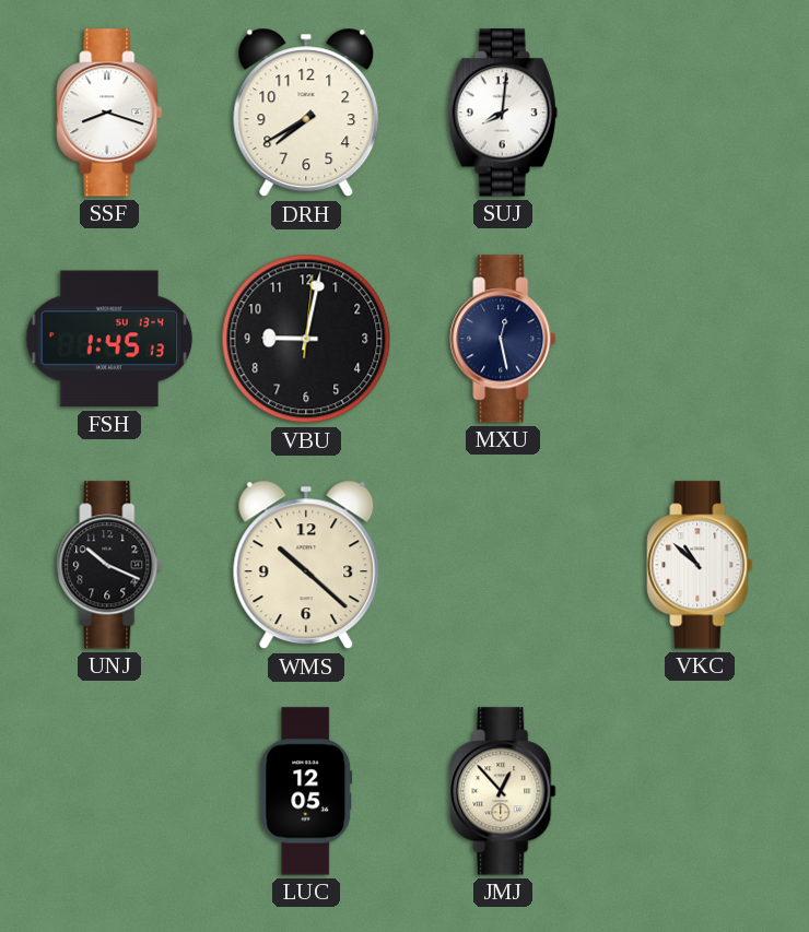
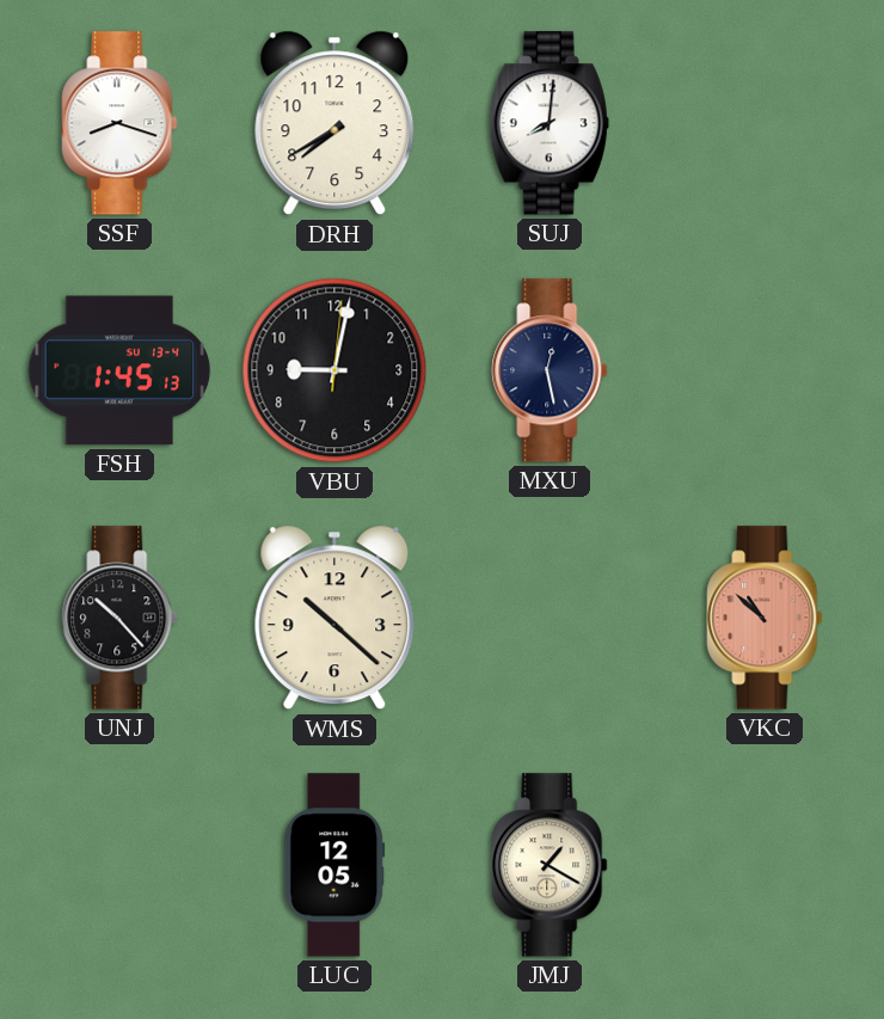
UNJ: 10:19 -> 10:23
VKC dial: white -> salmon
JMJ: 12:53 -> 1:20
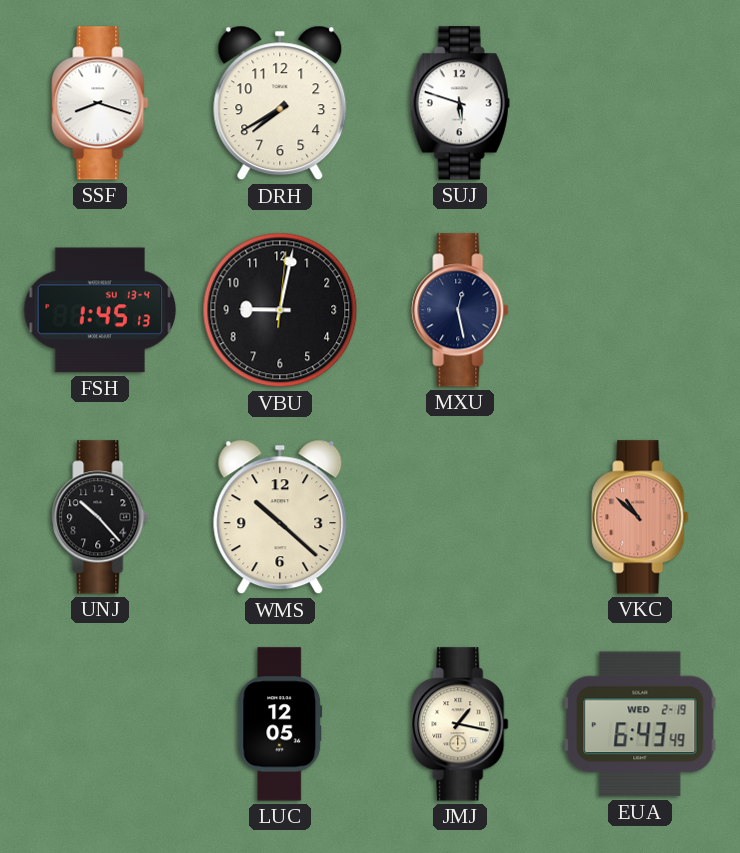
SUJ: 8:01 -> 5:48
JMJ: 1:20 -> 1:17
EUA: none -> 6:43
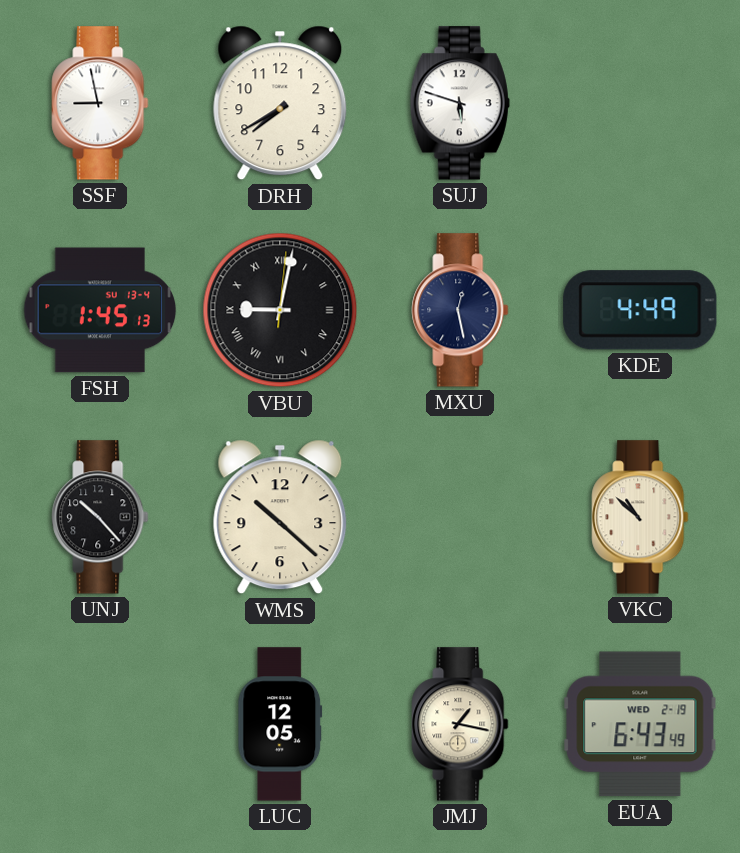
SSF: 8:18 -> 8:58
VBU numerals: Arabic -> Roman
KDE: none -> 4:49
VKC dial: salmon -> cream
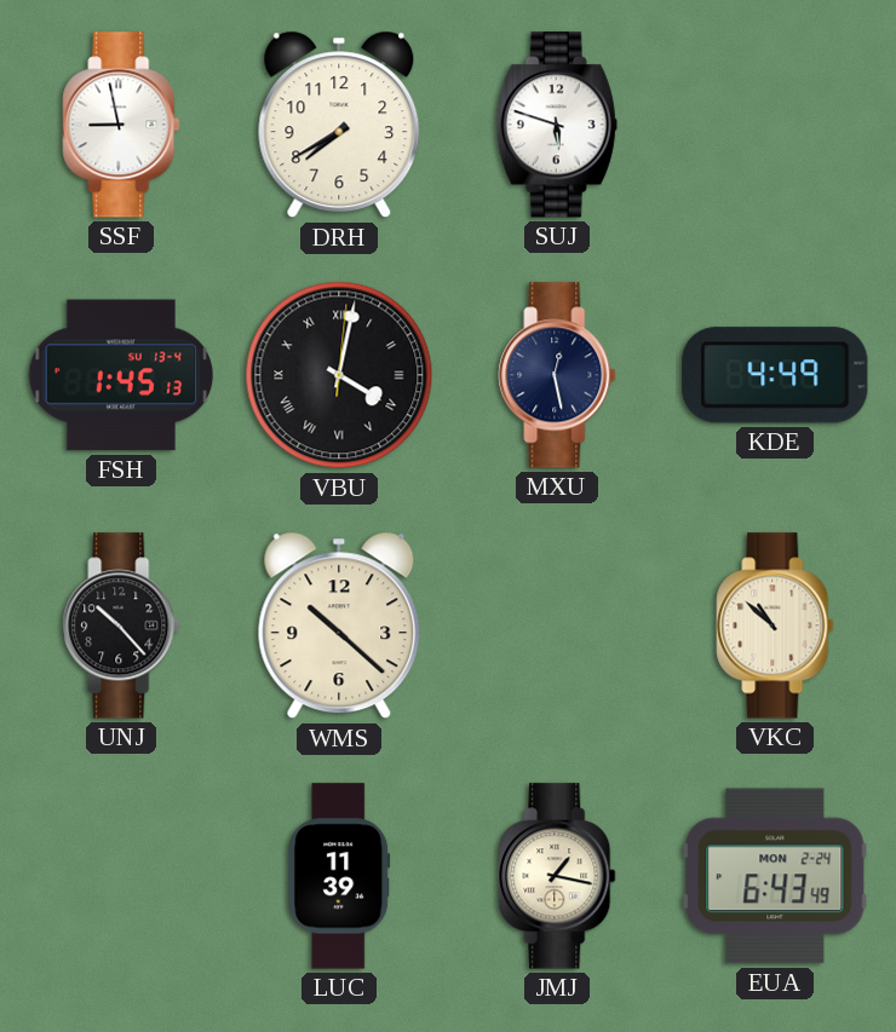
VBU: 9:02 -> 4:02
LUC: 12:05 -> 11:39
EUA date: WED 2-19 -> MON 2-24
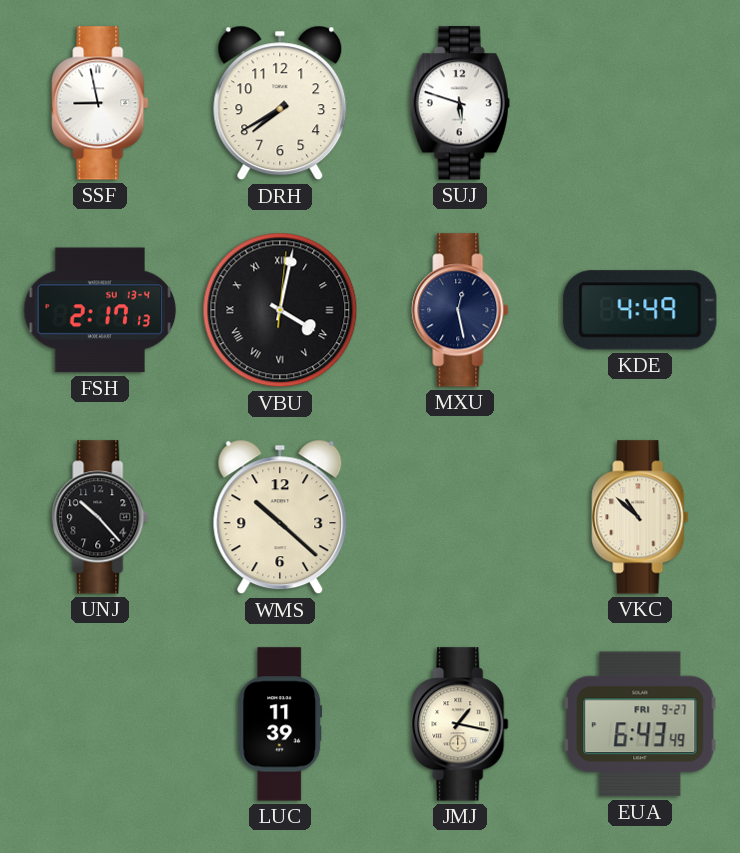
FSH: 1:45 -> 2:17
EUA date: MON 2-24 -> FRI 9-27
